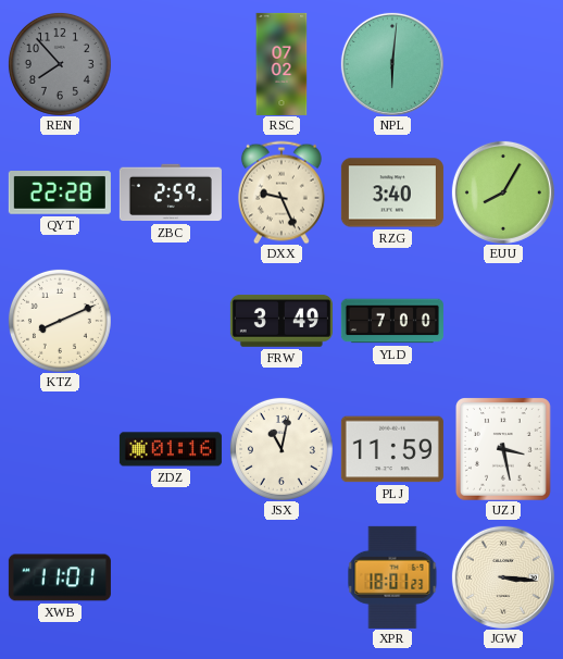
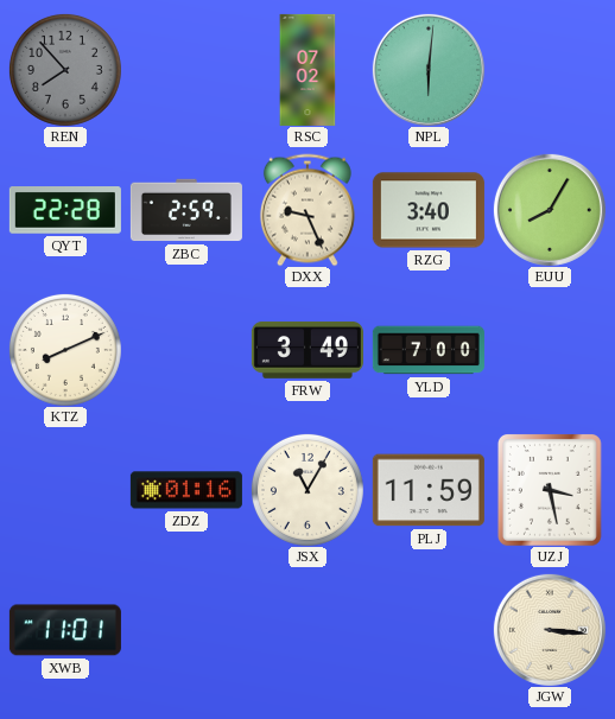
JSX: 11:02 -> 11:05
XPR: 18:01 -> none
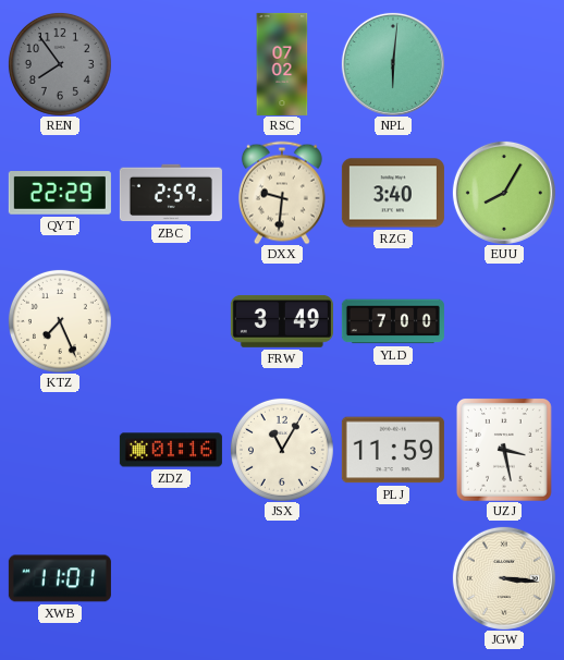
REN: 7:53 -> 7:54
QYT: 22:28 -> 22:29
DXX: 9:26 -> 9:31
KTZ: 8:11 -> 7:26
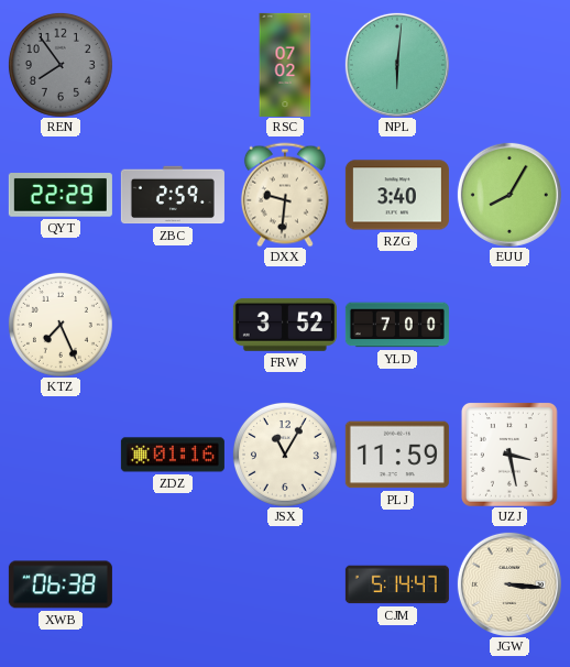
FRW: 3:49 -> 3:52
XWB: 11:01 -> 06:38
CJM: none -> 5:14
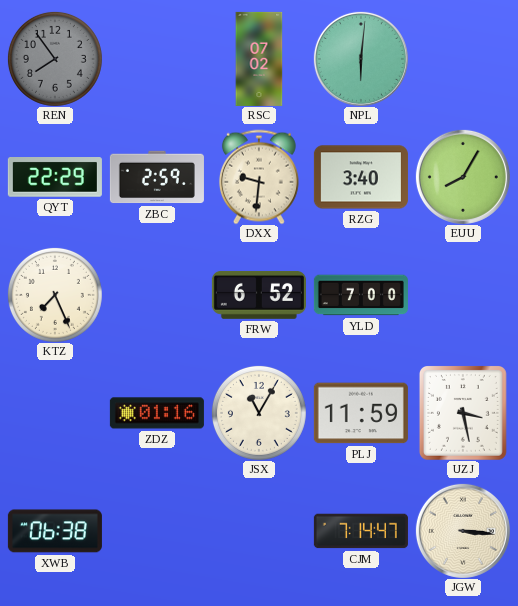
FRW: 3:52 -> 6:52
CJM: 5:14 -> 7:14
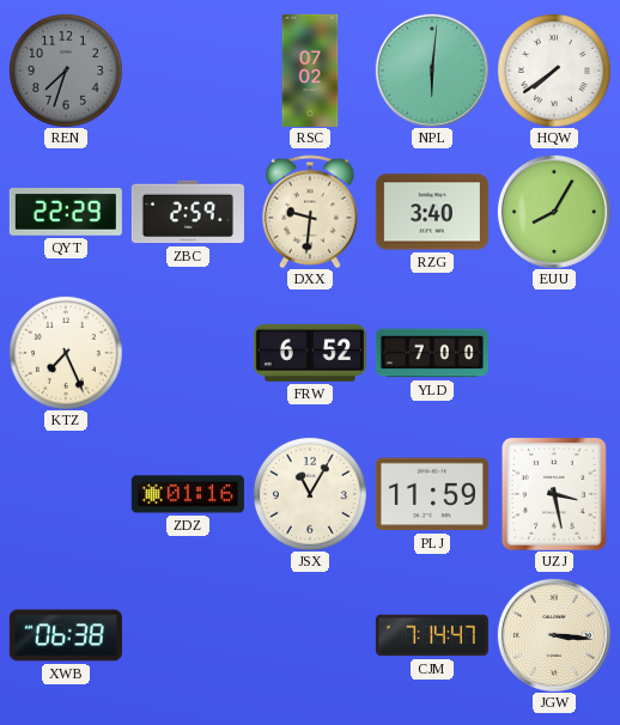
REN: 7:54 -> 7:33
HQW: none -> 7:39
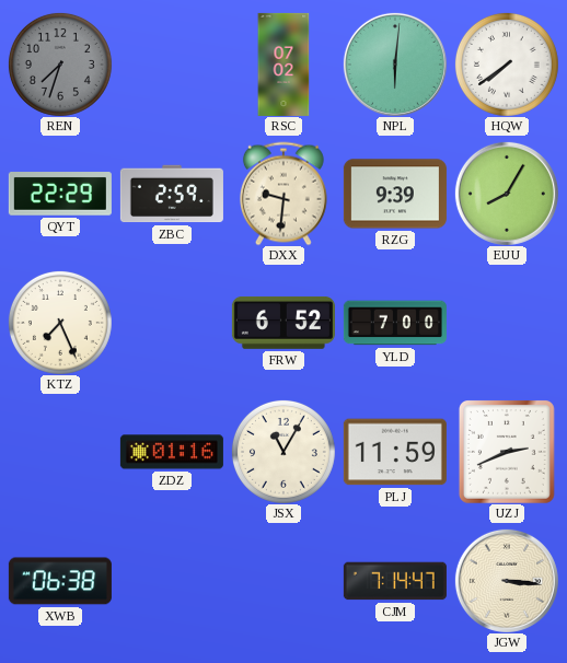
RZG: 3:40 -> 9:39
UZJ: 3:28 -> 2:41
